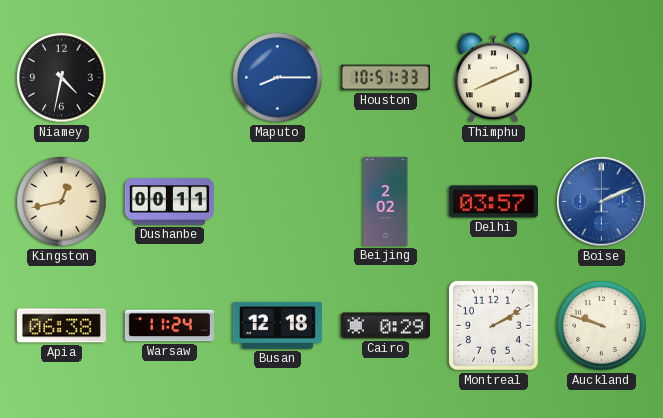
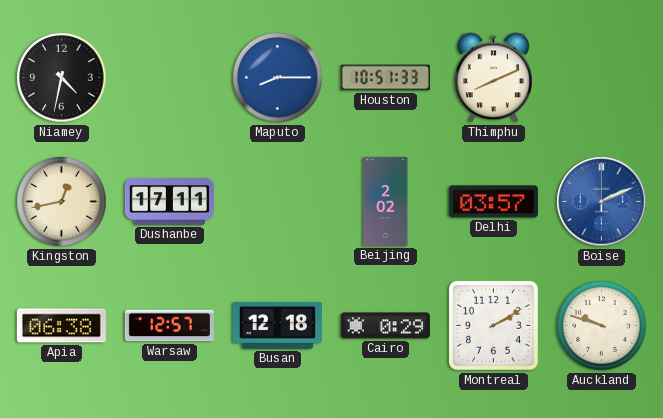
Dushanbe: 00:11 -> 17:11
Warsaw: 11:24 -> 12:57
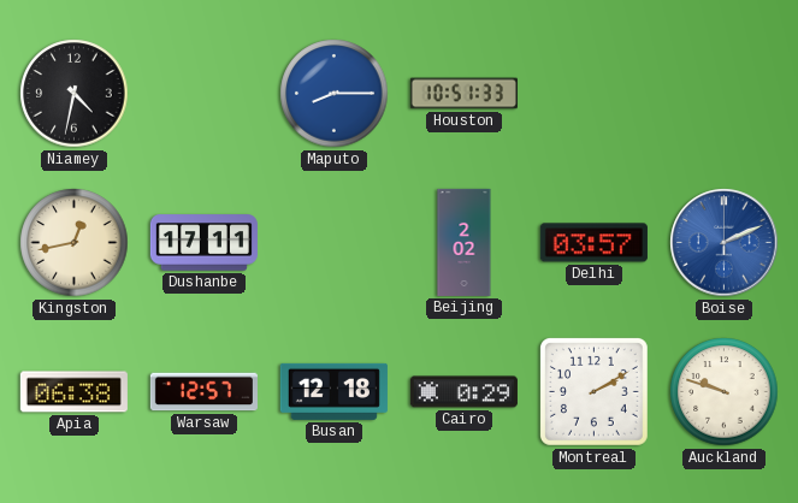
Thimphu: 8:11 -> none
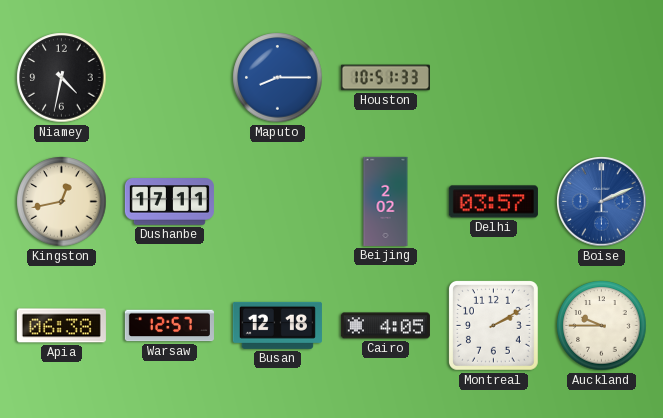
Cairo: 0:29 -> 4:05
Auckland: 9:48 -> 9:45
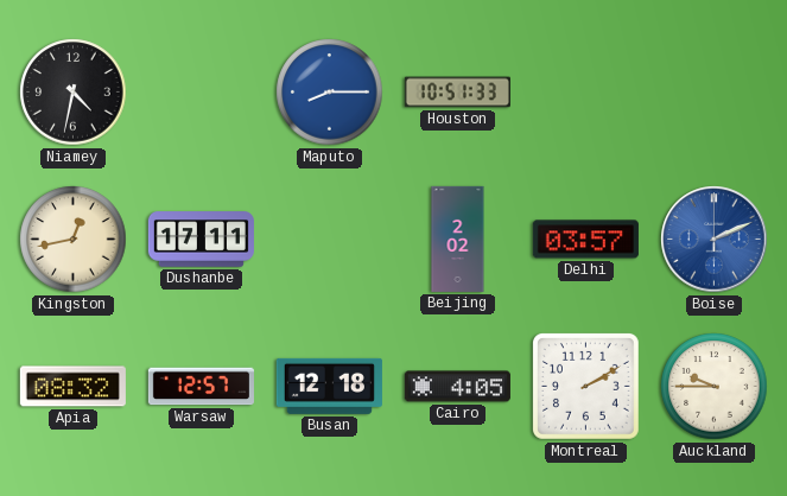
Apia: 06:38 -> 08:32
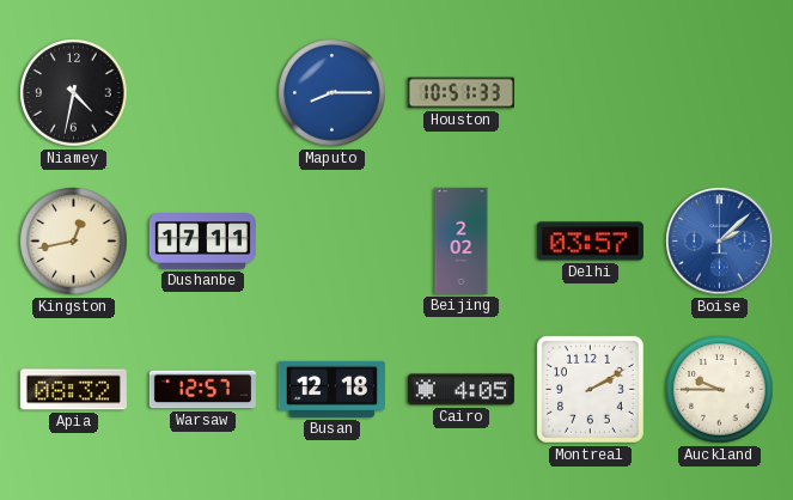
Boise: 2:11 -> 2:08
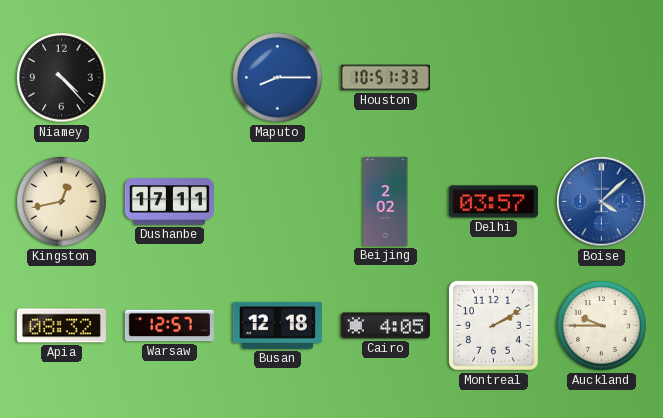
Niamey: 4:32 -> 4:23
Boise: 2:08 -> 4:08
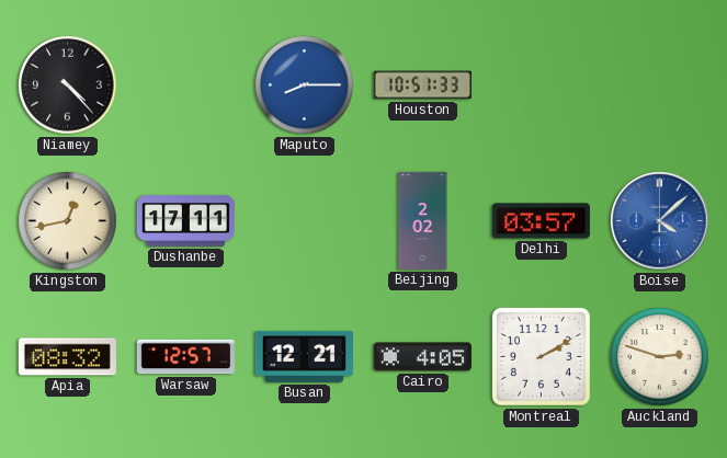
Busan: 12:18 -> 12:21
Auckland: 9:45 -> 2:48
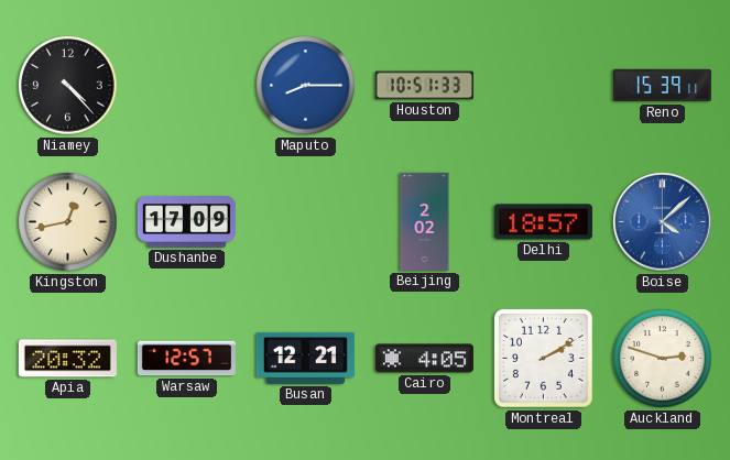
Reno: none -> 15:39
Dushanbe: 17:11 -> 17:09
Delhi: 03:57 -> 18:57
Apia: 08:32 -> 20:32
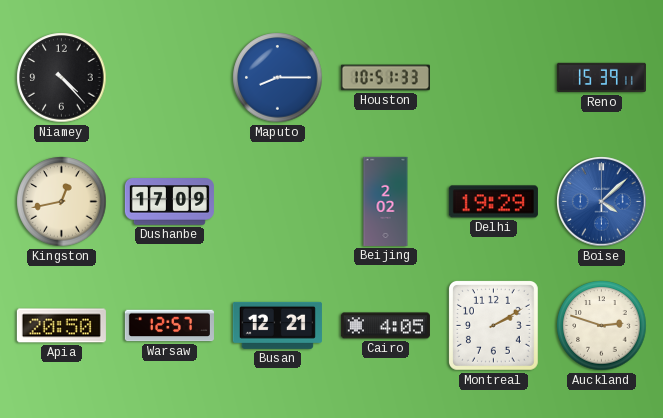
Delhi: 18:57 -> 19:29
Apia: 20:32 -> 20:50
